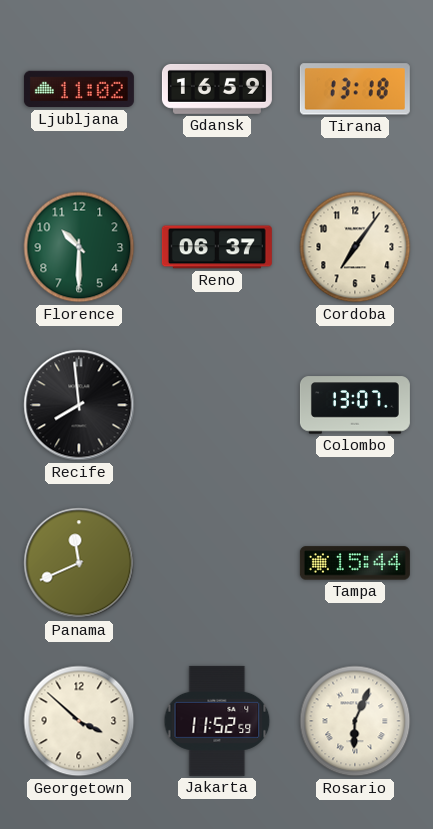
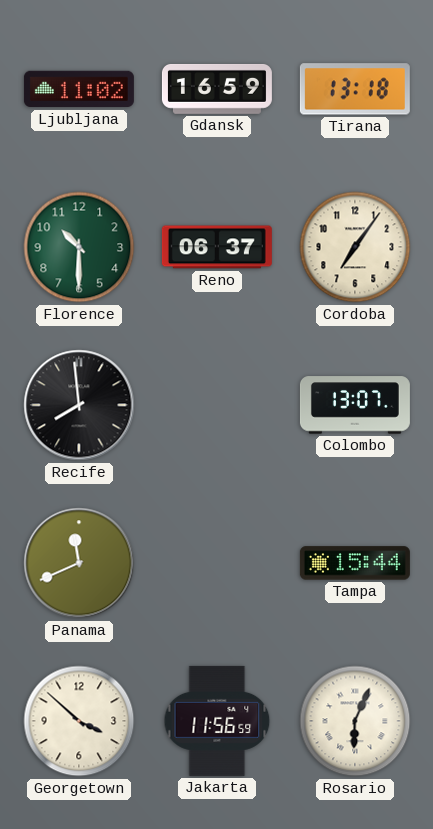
Jakarta: 11:52 -> 11:56
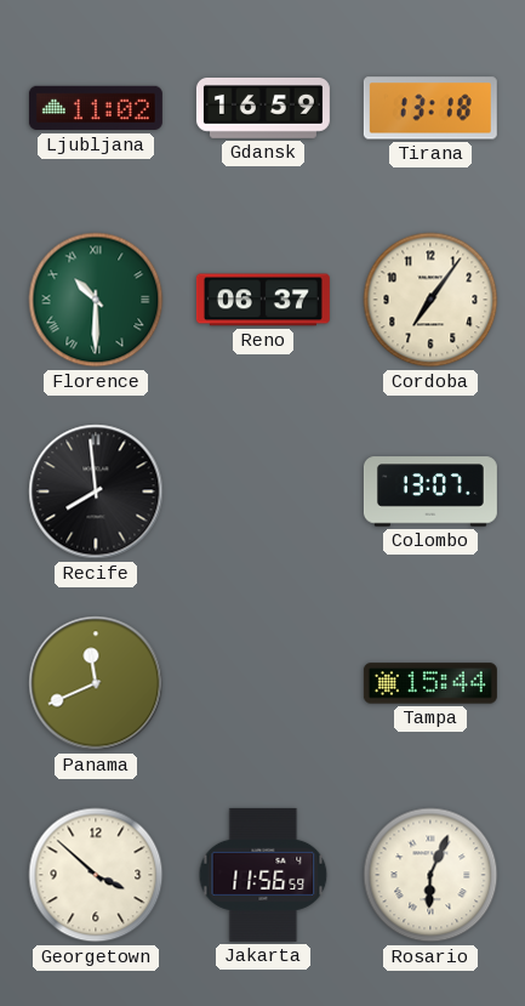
Florence numerals: Arabic -> Roman
